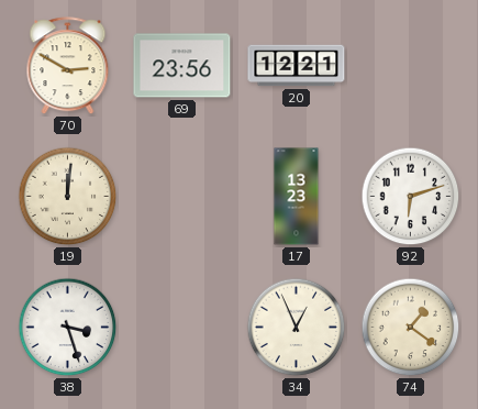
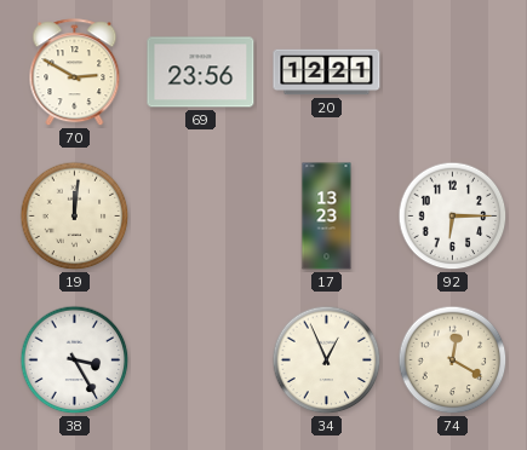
92: 6:12 -> 6:15
38: 3:27 -> 3:25
74: 1:21 -> 12:20
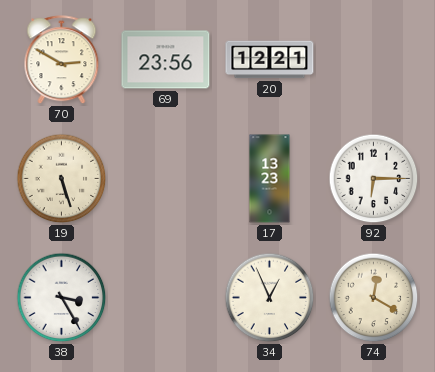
19: 12:01 -> 5:27
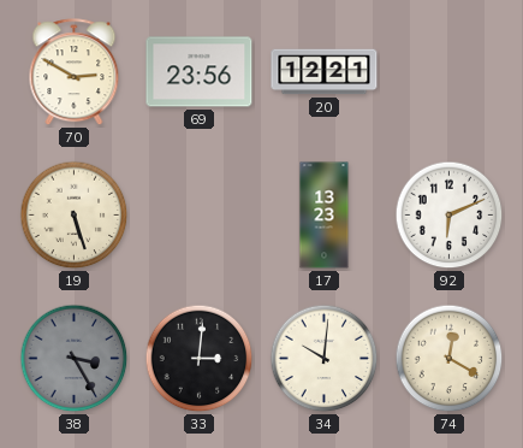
92: 6:15 -> 6:11
38 dial: white -> grey
33: none -> 3:01
34: 12:56 -> 10:01
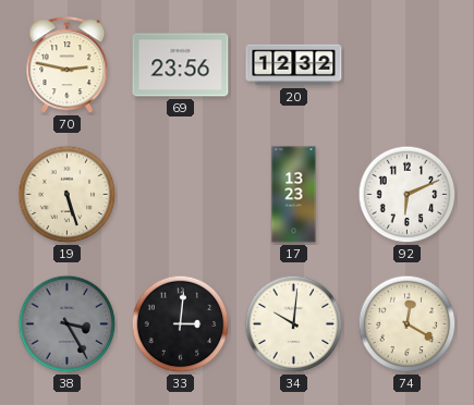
70: 2:50 -> 2:47
20: 12:21 -> 12:32
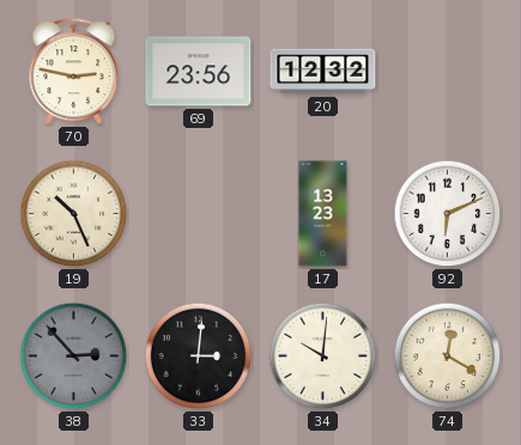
19: 5:27 -> 10:26
38: 3:25 -> 2:53
